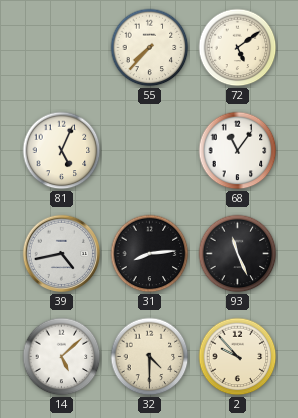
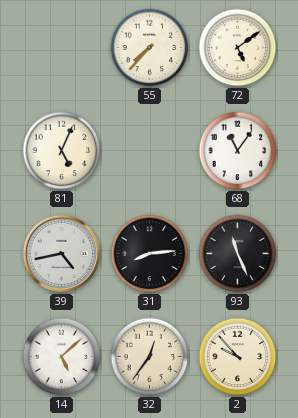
32: 4:30 -> 12:36
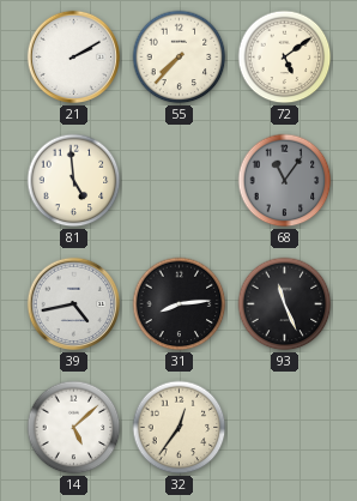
21: none -> 2:10
81: 5:04 -> 4:59
68 dial: white -> grey
2: 9:53 -> none
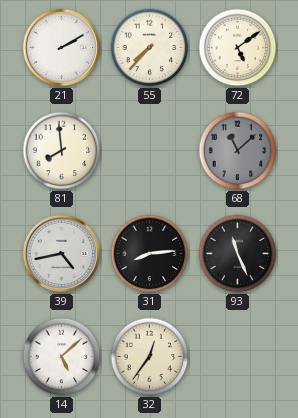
81: 4:59 -> 7:59
68: 11:06 -> 11:08
